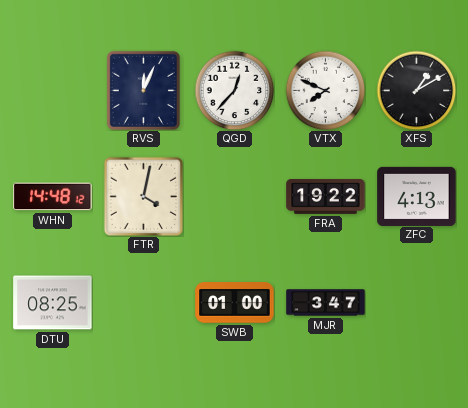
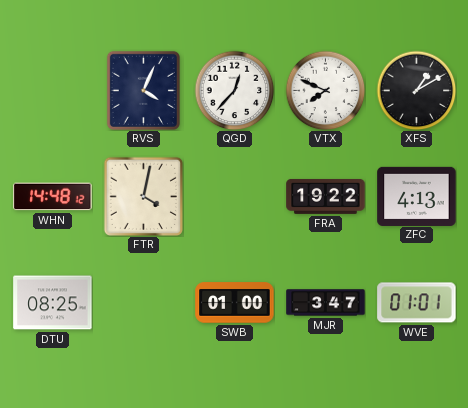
RVS: 12:04 -> 4:04
WVE: none -> 01:01
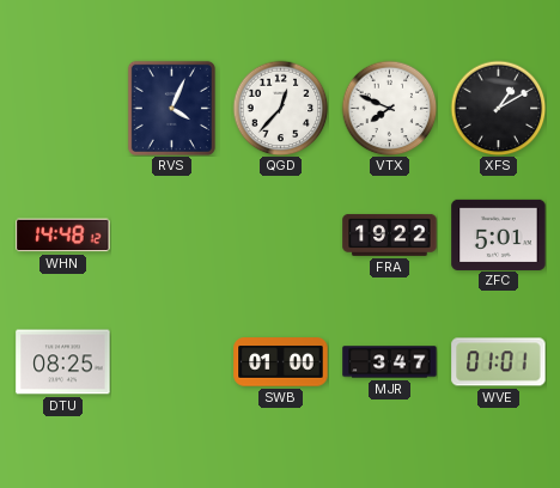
FTR: 4:02 -> none
ZFC: 4:13 -> 5:01
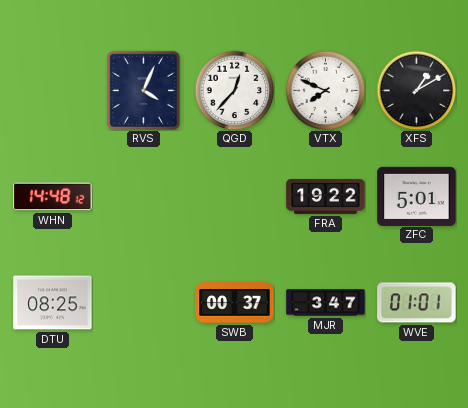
SWB: 01:00 -> 00:37
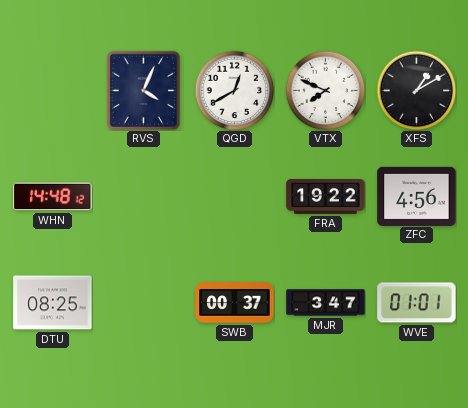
QGD: 12:37 -> 12:40
ZFC: 5:01 -> 4:56
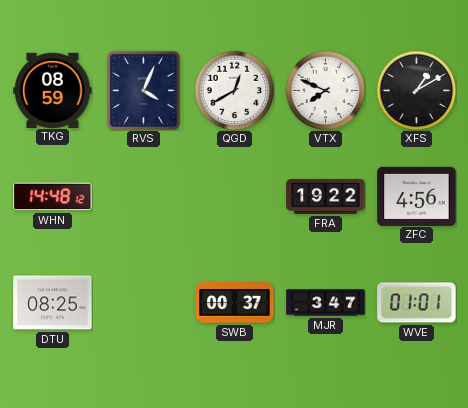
TKG: none -> 08:59
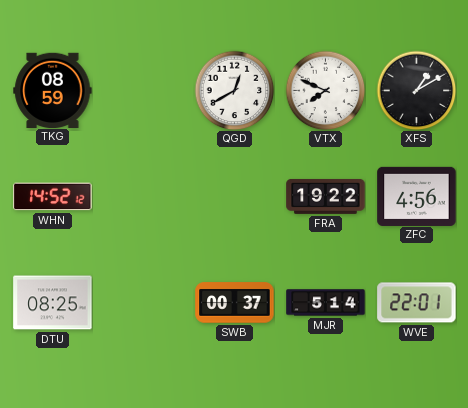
RVS: 4:04 -> none
WHN: 14:48 -> 14:52
MJR: 3:47 -> 5:14
WVE: 01:01 -> 22:01
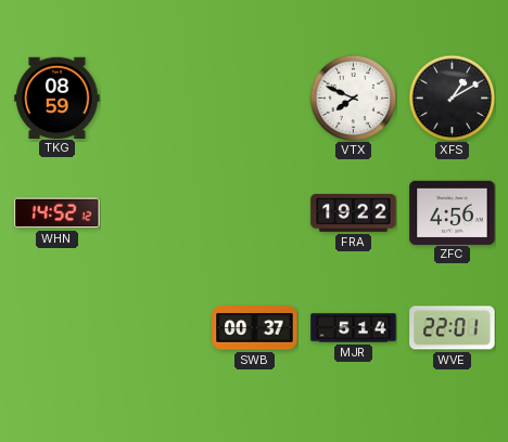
QGD: 12:40 -> none
DTU: 08:25 -> none
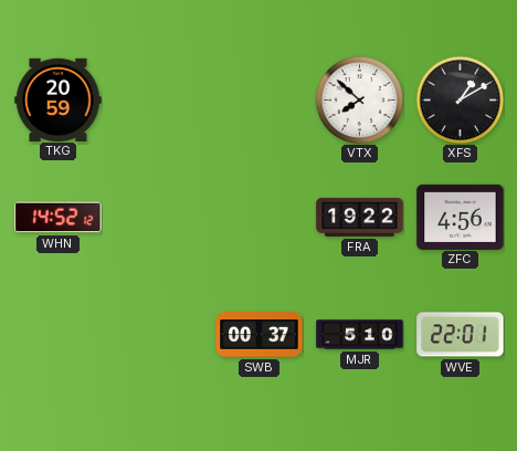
TKG: 08:59 -> 20:59
VTX: 7:49 -> 7:52
MJR: 5:14 -> 5:10
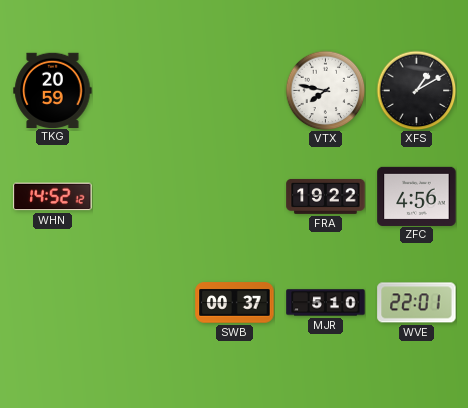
VTX: 7:52 -> 7:47
